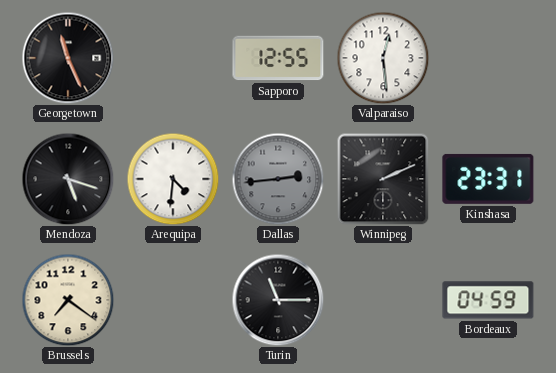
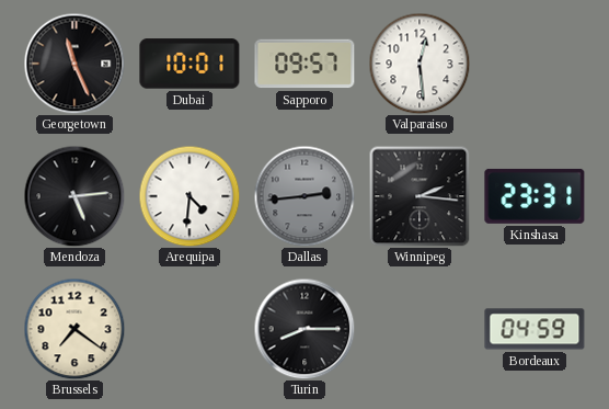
Dubai: none -> 10:01
Sapporo: 12:55 -> 09:57
Mendoza: 5:18 -> 5:14
Winnipeg: 2:11 -> 2:16
Turin: 11:15 -> 8:15
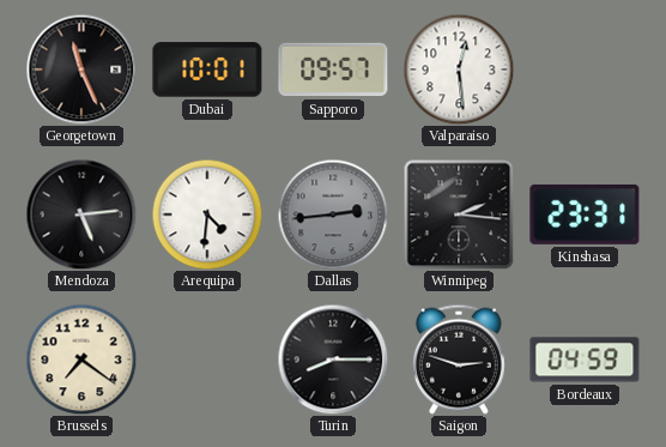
Saigon: none -> 2:48
